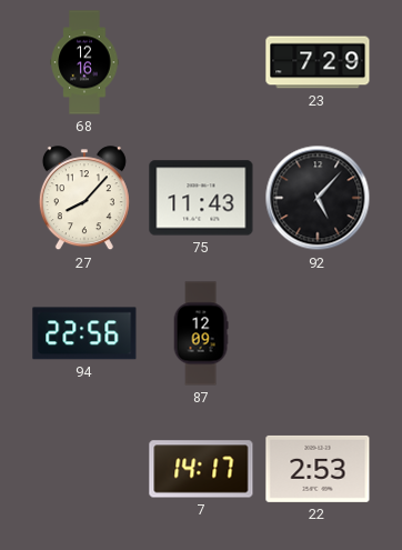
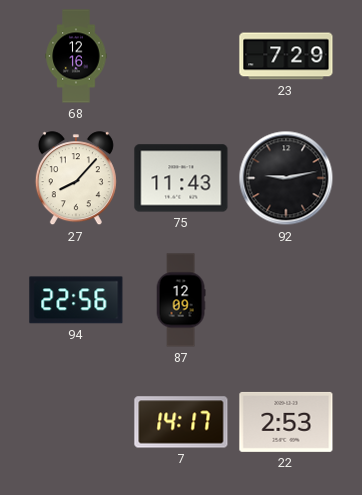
92: 5:07 -> 9:13
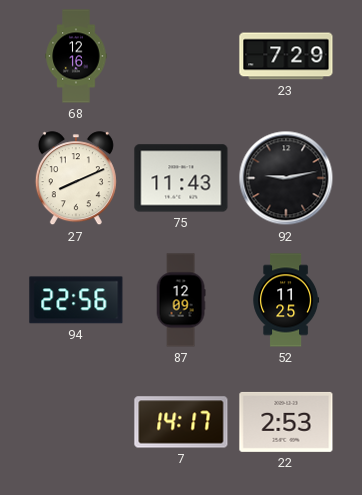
27: 8:07 -> 8:11
52: none -> 11:25
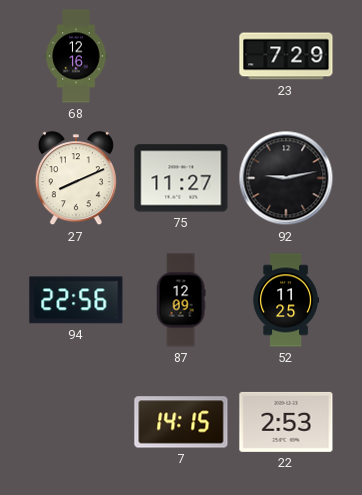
75: 11:43 -> 11:27
7: 14:17 -> 14:15
